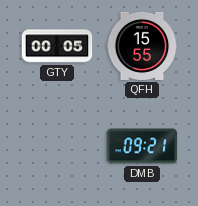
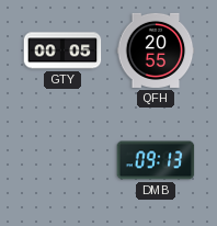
QFH: 15:55 -> 20:55
DMB: 09:21 -> 09:13
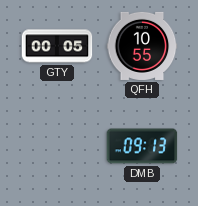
QFH: 20:55 -> 10:55
